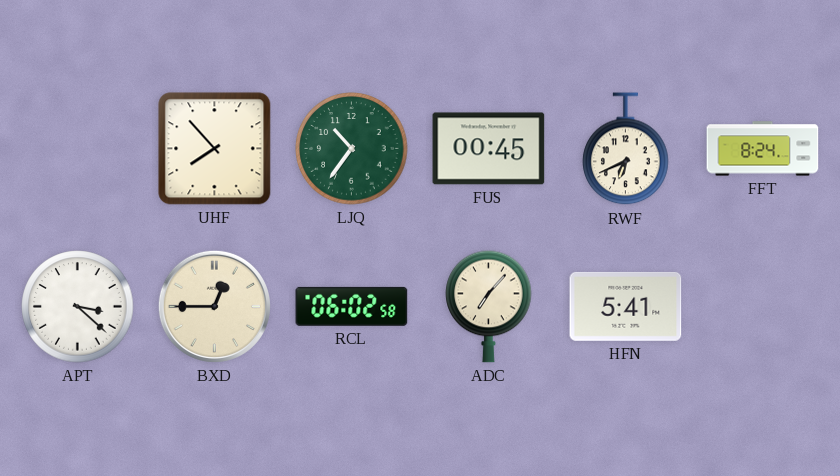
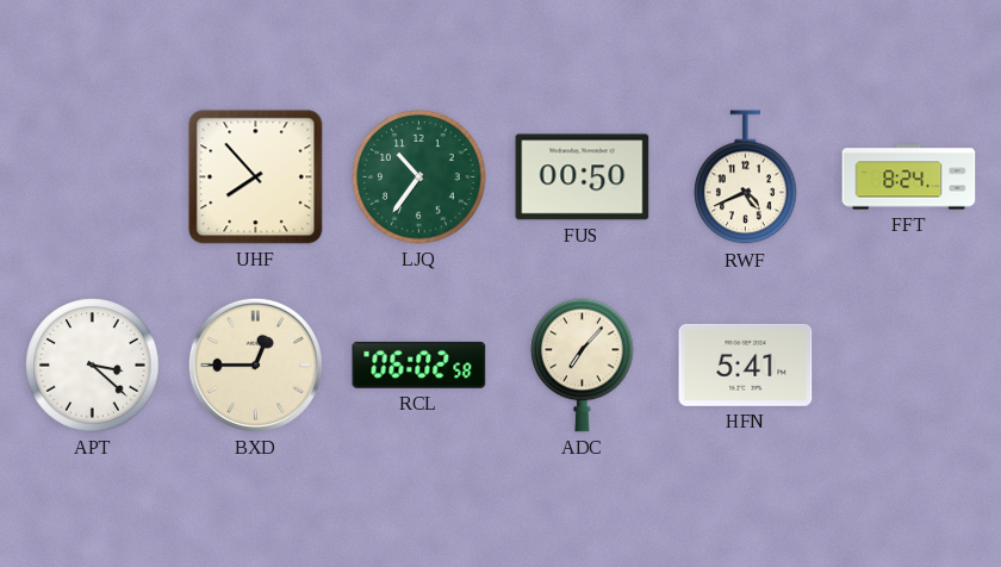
FUS: 00:45 -> 00:50
RWF: 6:41 -> 4:41
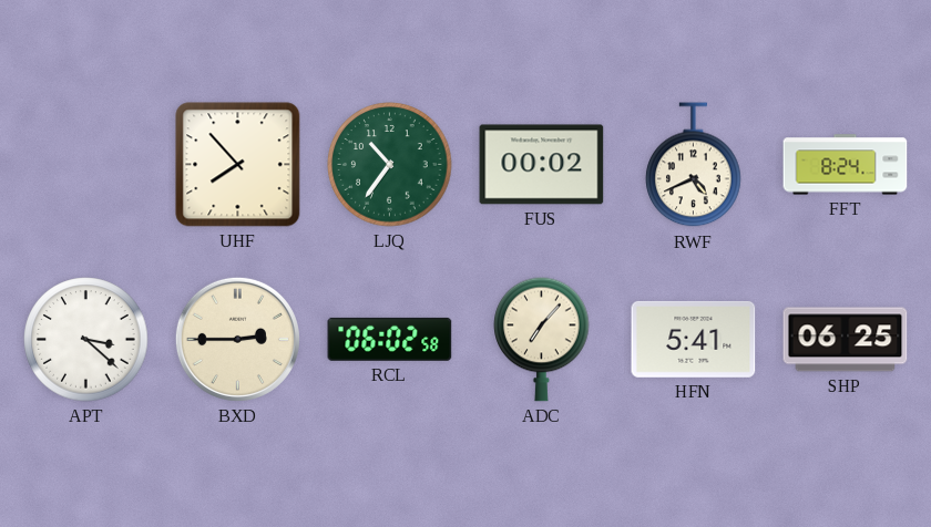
FUS: 00:50 -> 00:02
BXD: 12:45 -> 2:45
SHP: none -> 06:25
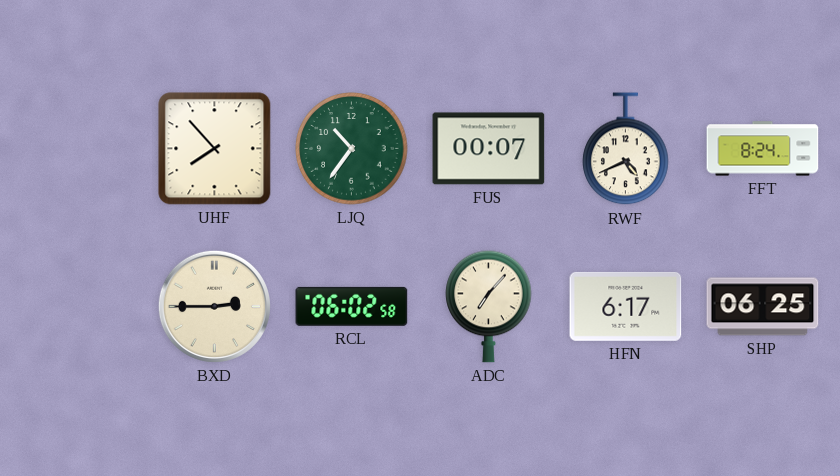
FUS: 00:02 -> 00:07
APT: 3:22 -> none
HFN: 5:41 -> 6:17
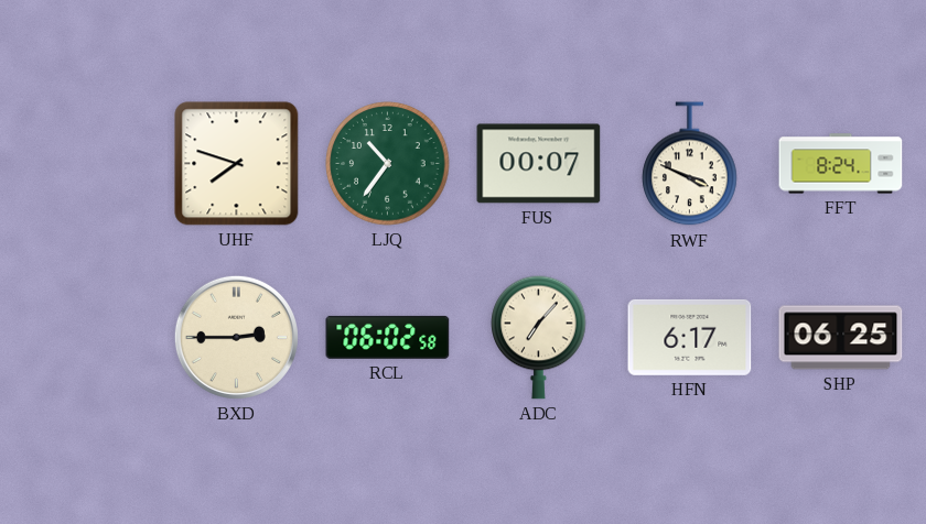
UHF: 7:53 -> 7:48
RWF: 4:41 -> 3:49
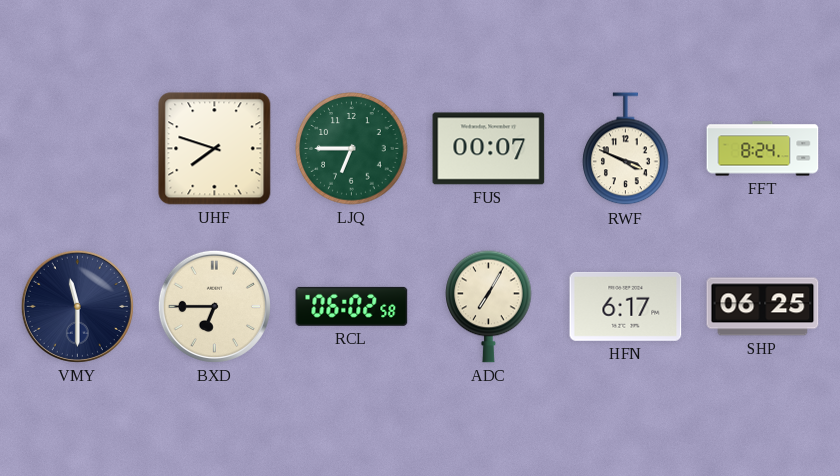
LJQ: 10:36 -> 6:45
VMY: none -> 11:30
BXD: 2:45 -> 6:45
ADC: 7:07 -> 7:05
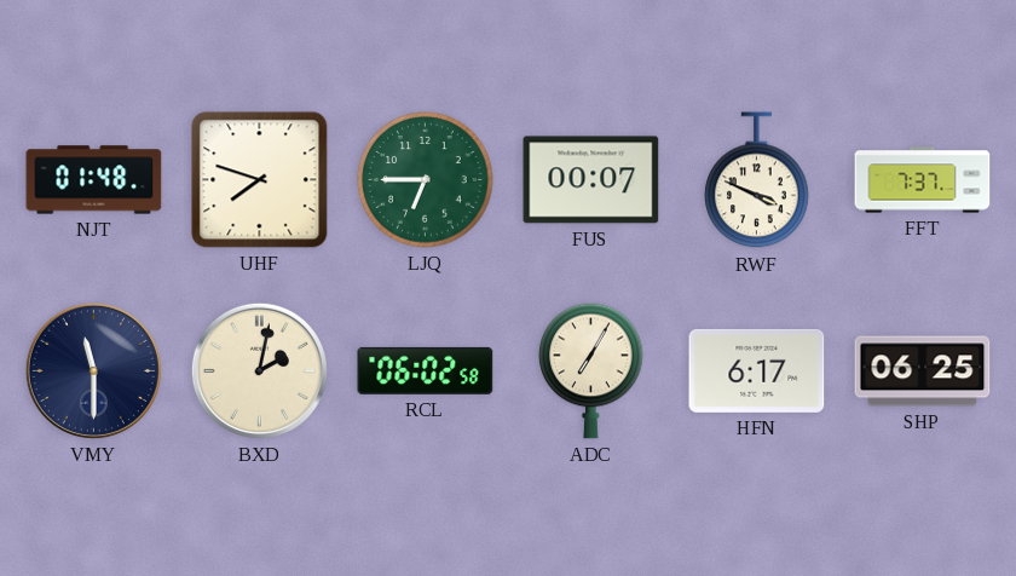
NJT: none -> 01:48
FFT: 8:24 -> 7:37
BXD: 6:45 -> 2:02
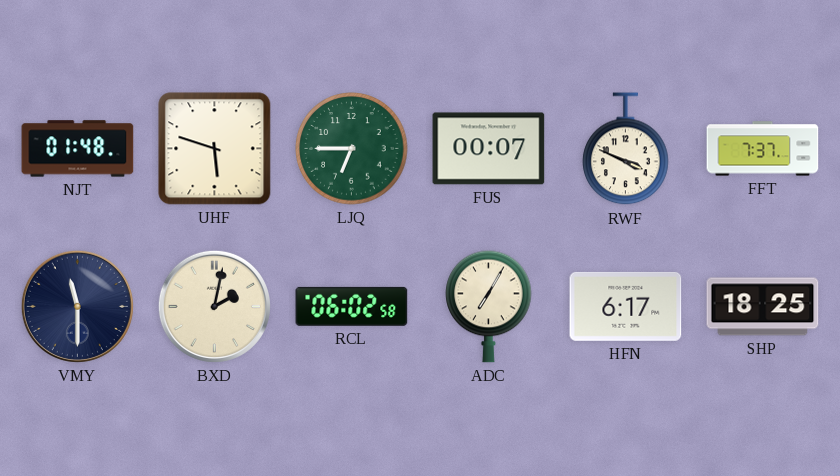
UHF: 7:48 -> 5:48
SHP: 06:25 -> 18:25
